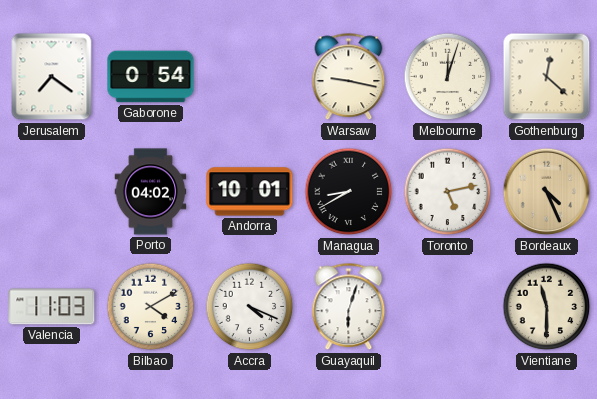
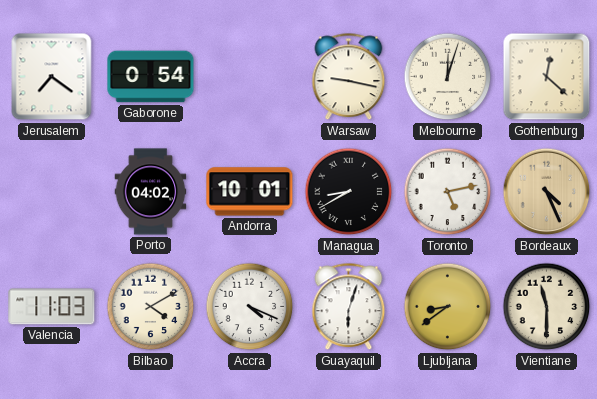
Ljubljana: none -> 8:39
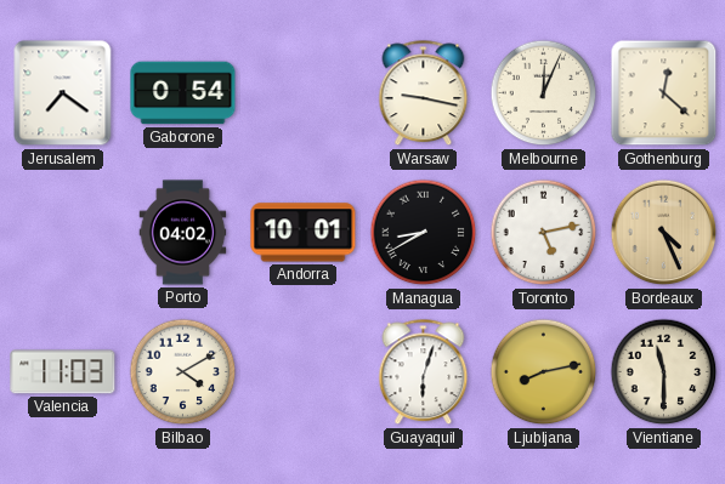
Melbourne: 12:03 -> 12:04
Accra: 4:19 -> none
Ljubljana: 8:39 -> 8:13
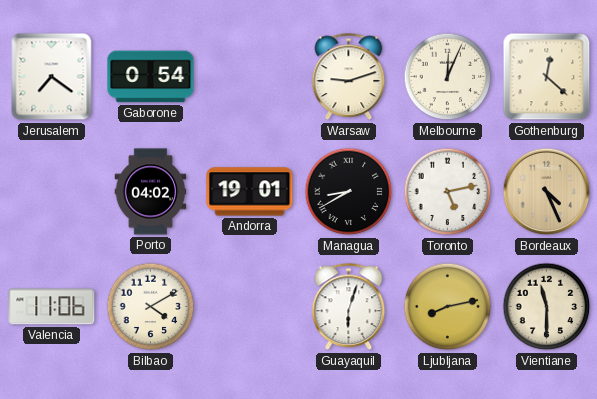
Warsaw: 9:17 -> 9:12
Andorra: 10:01 -> 19:01
Valencia: 11:03 -> 11:06
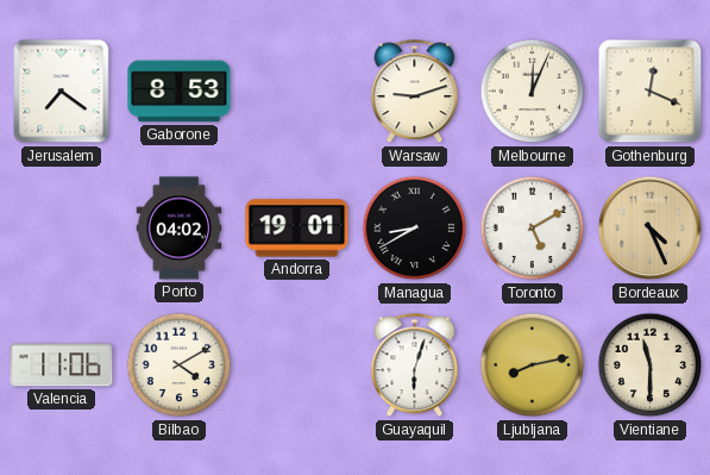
Gaborone: 0:54 -> 8:53
Gothenburg: 12:22 -> 12:19
Toronto: 5:13 -> 5:10
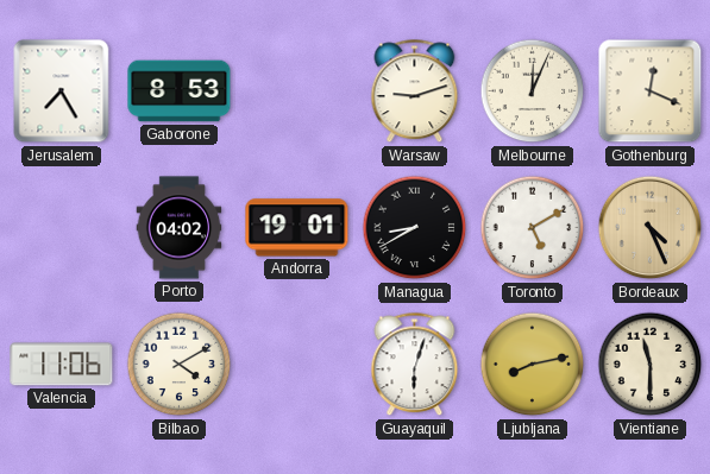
Jerusalem: 7:21 -> 7:25
